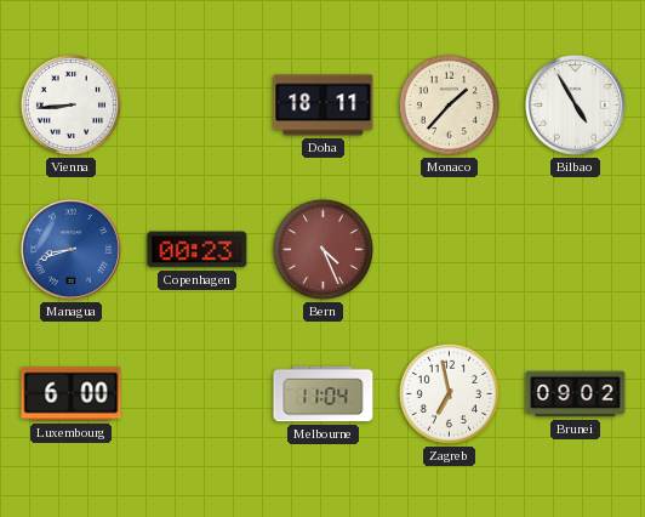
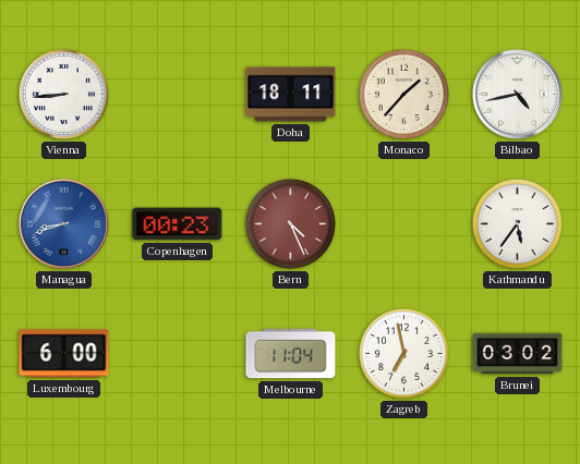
Bilbao: 4:55 -> 4:43
Kathmandu: none -> 5:36
Brunei: 09:02 -> 03:02
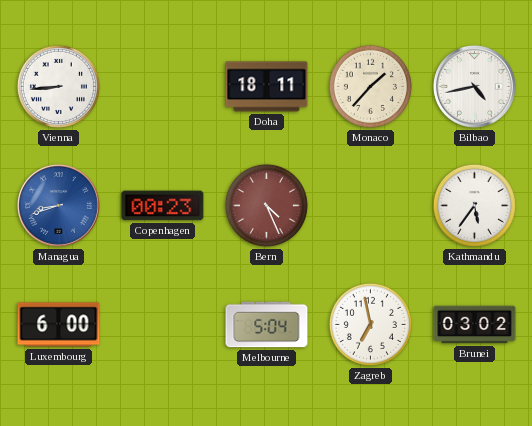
Melbourne: 11:04 -> 5:04
